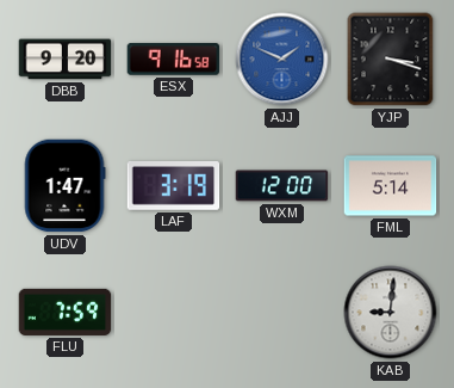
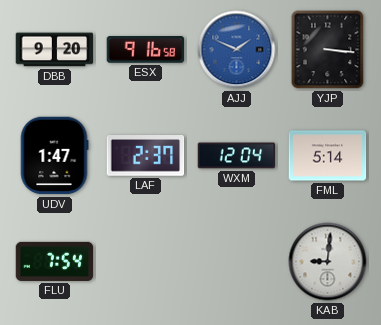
YJP: 3:18 -> 3:16
LAF: 3:19 -> 2:37
WXM: 12:00 -> 12:04
FLU: 7:59 -> 7:54
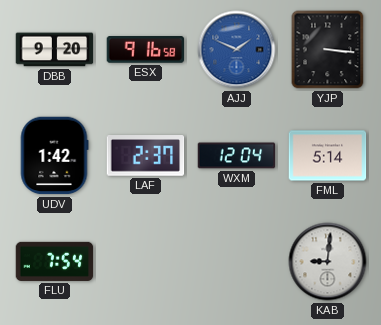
UDV: 1:47 -> 1:42
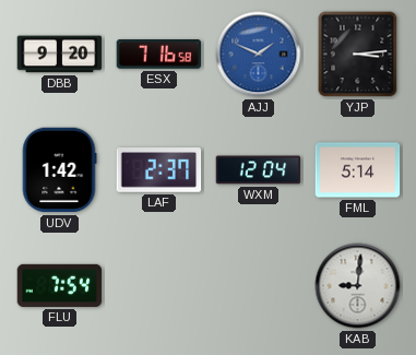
ESX: 9:16 -> 7:16
YJP: 3:16 -> 3:14
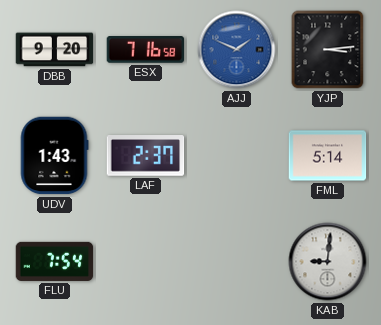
UDV: 1:42 -> 1:43
WXM: 12:04 -> none
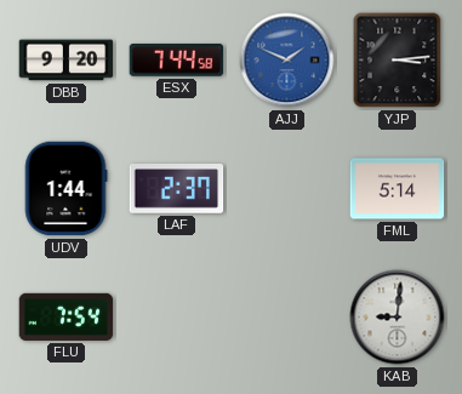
ESX: 7:16 -> 7:44
UDV: 1:43 -> 1:44
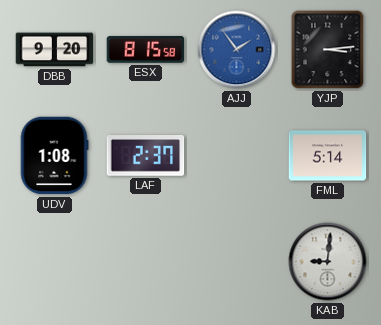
ESX: 7:44 -> 8:15
AJJ: 1:49 -> 1:54
UDV: 1:44 -> 1:08
FLU: 7:54 -> none
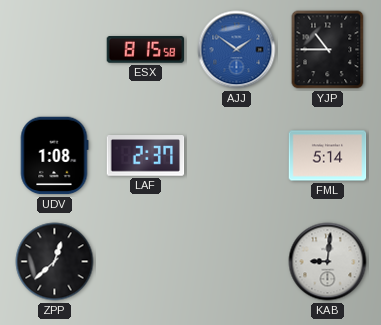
DBB: 9:20 -> none
AJJ: 1:54 -> 1:51
YJP: 3:14 -> 10:45
ZPP: none -> 12:38
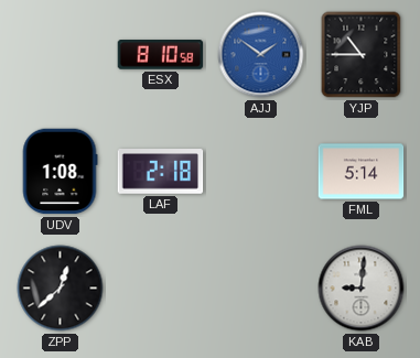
ESX: 8:15 -> 8:10
LAF: 2:37 -> 2:18
